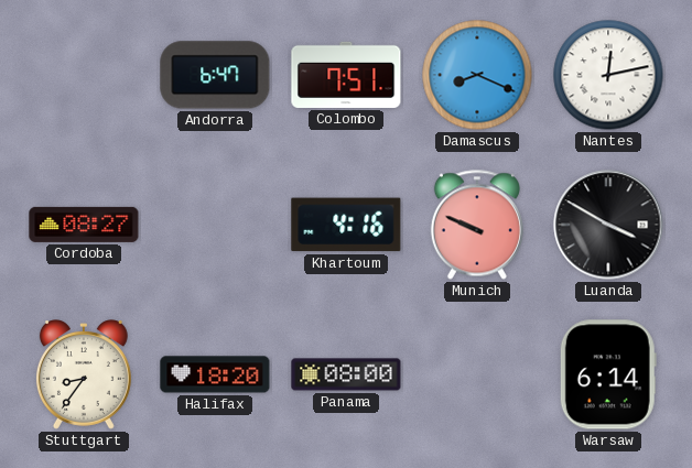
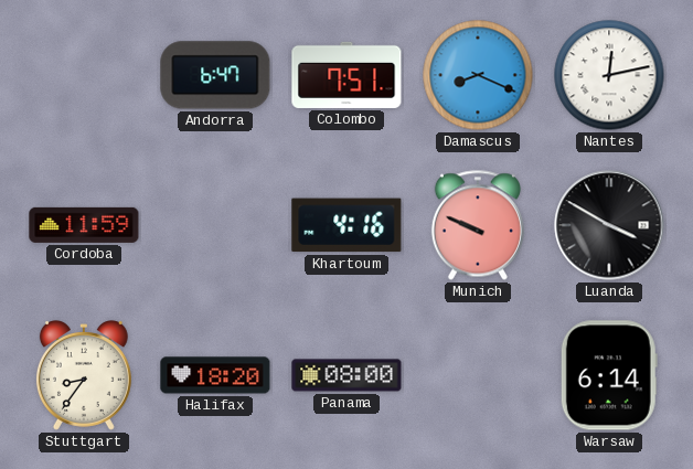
Cordoba: 08:27 -> 11:59
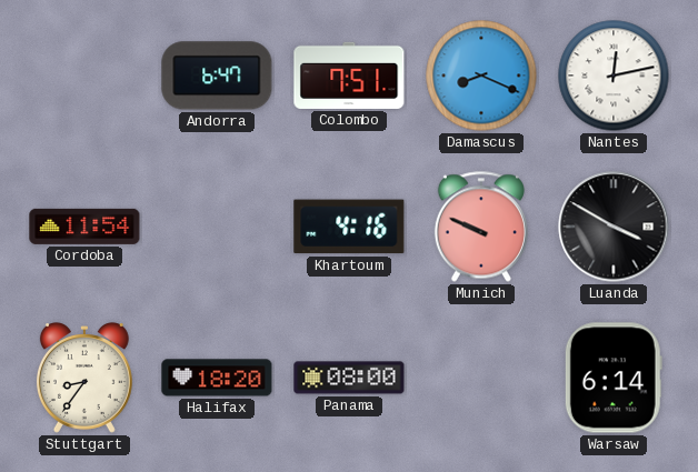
Cordoba: 11:59 -> 11:54
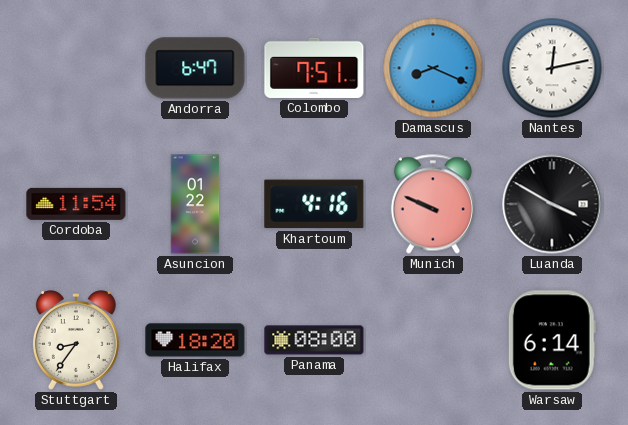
Asuncion: none -> 01:22
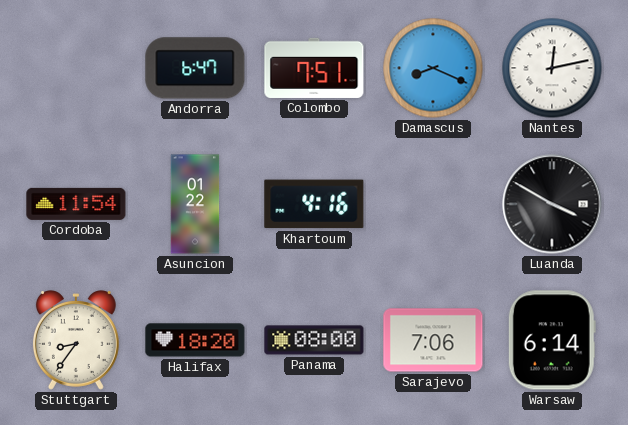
Munich: 9:49 -> none
Sarajevo: none -> 7:06
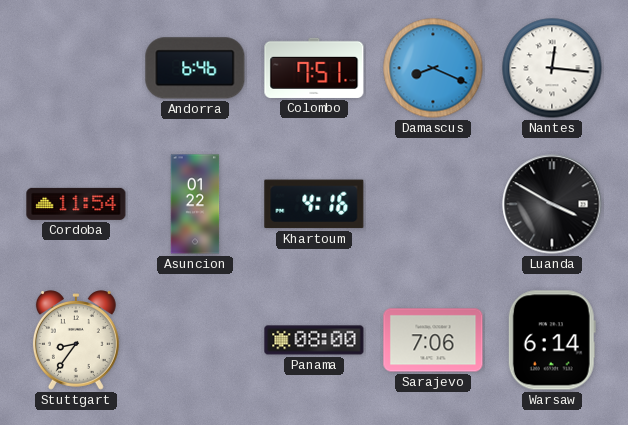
Andorra: 6:47 -> 6:46
Nantes: 12:13 -> 12:16
Halifax: 18:20 -> none
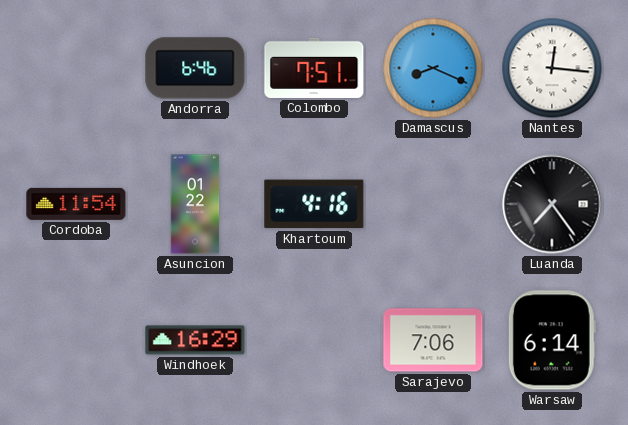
Luanda: 3:50 -> 7:24
Stuttgart: 8:36 -> none
Windhoek: none -> 16:29
Panama: 08:00 -> none
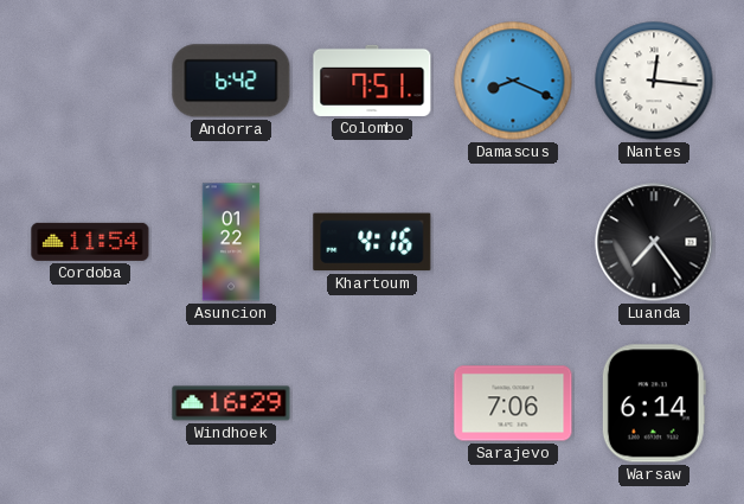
Andorra: 6:46 -> 6:42
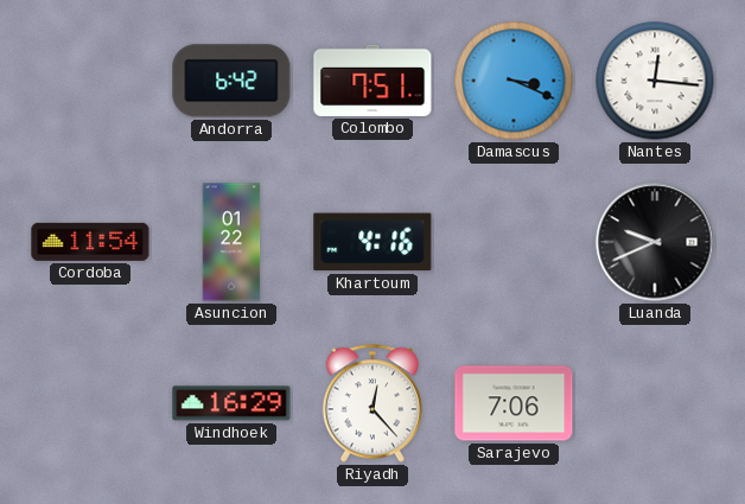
Damascus: 8:19 -> 3:19
Luanda: 7:24 -> 9:41
Riyadh: none -> 12:23
Warsaw: 6:14 -> none
